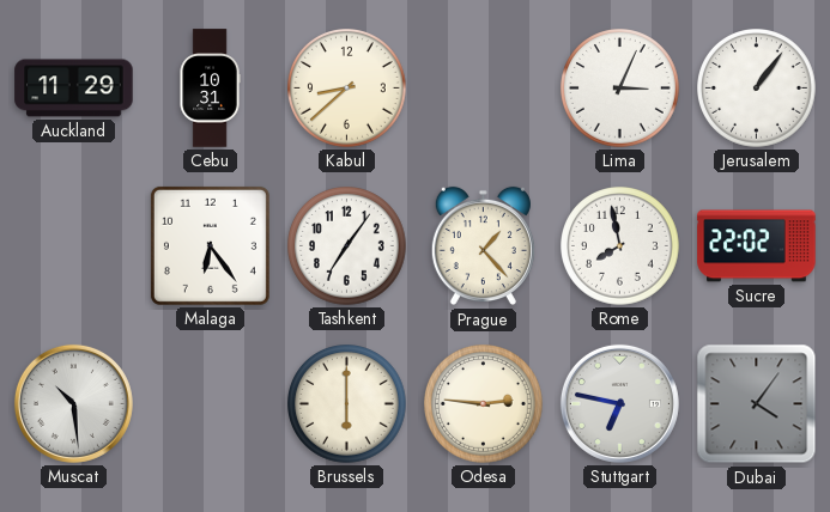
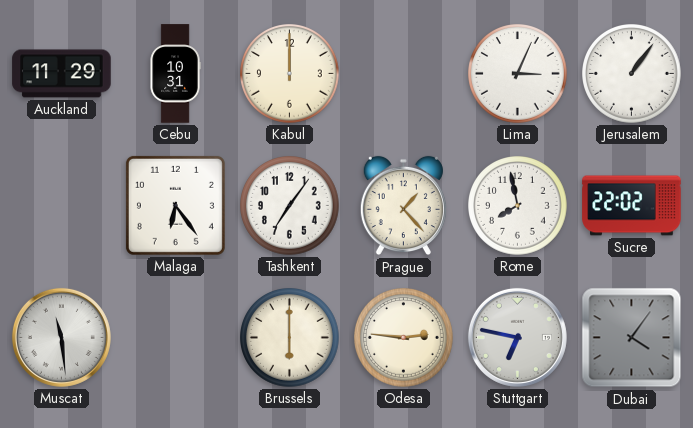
Kabul: 8:38 -> 12:00
Muscat: 10:29 -> 11:29
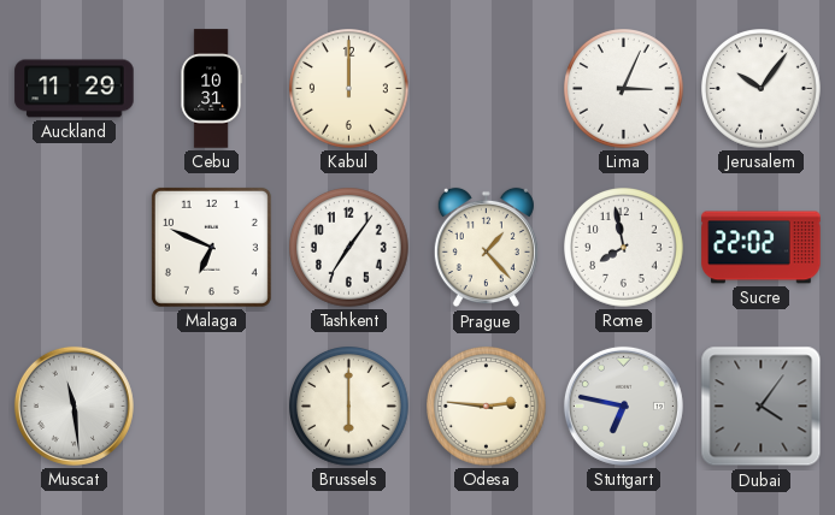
Jerusalem: 1:06 -> 10:06
Malaga: 6:24 -> 6:49
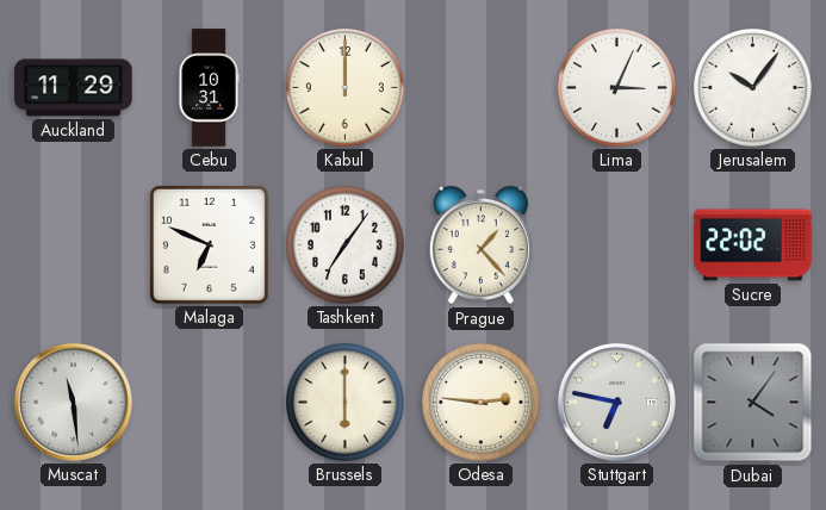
Rome: 7:58 -> none
